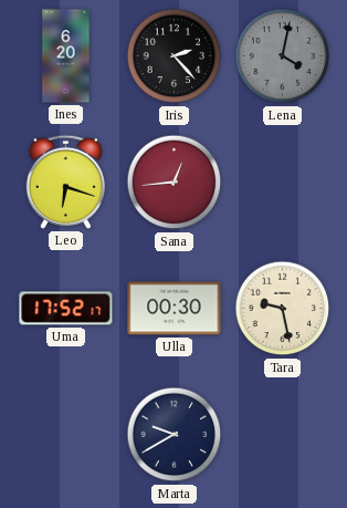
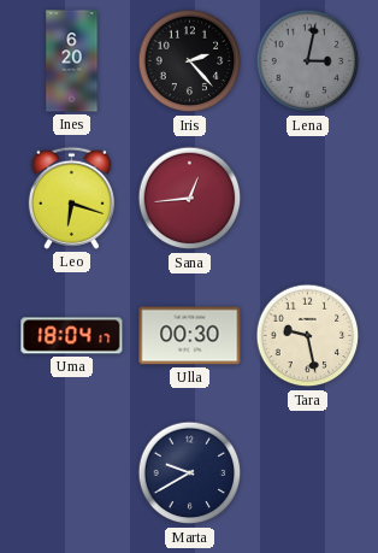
Lena: 4:02 -> 3:02
Uma: 17:52 -> 18:04
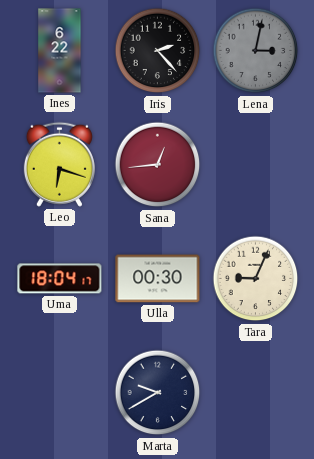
Ines: 6:20 -> 6:22
Tara: 9:28 -> 9:04
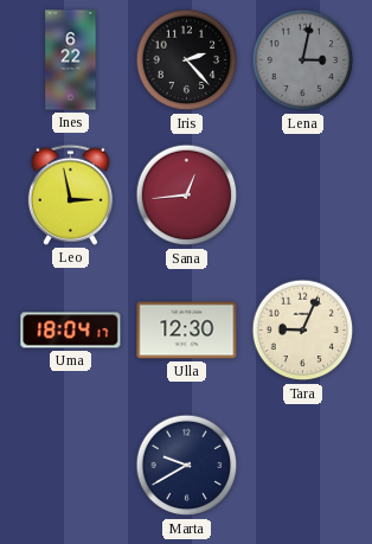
Leo: 6:18 -> 2:58
Ulla: 00:30 -> 12:30
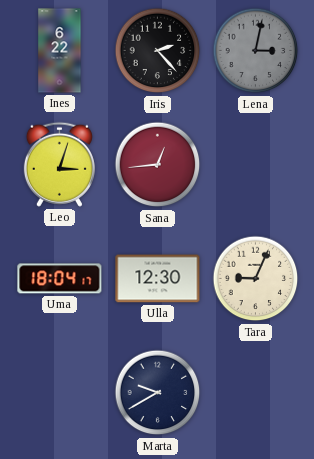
Leo: 2:58 -> 3:03
